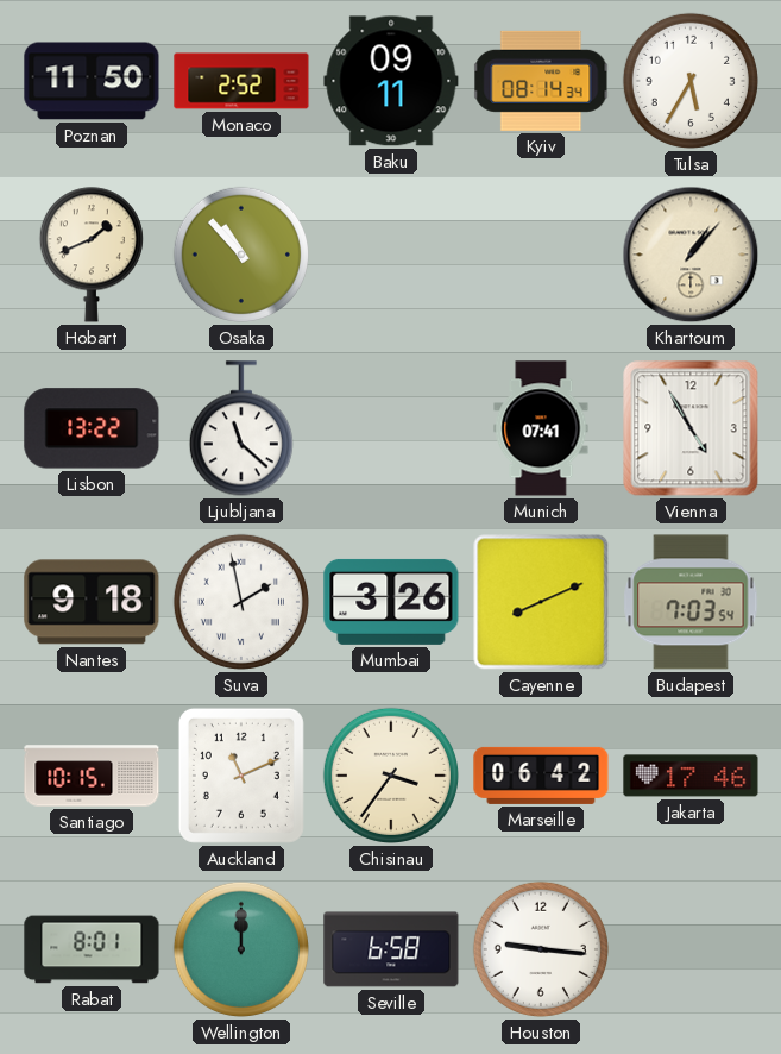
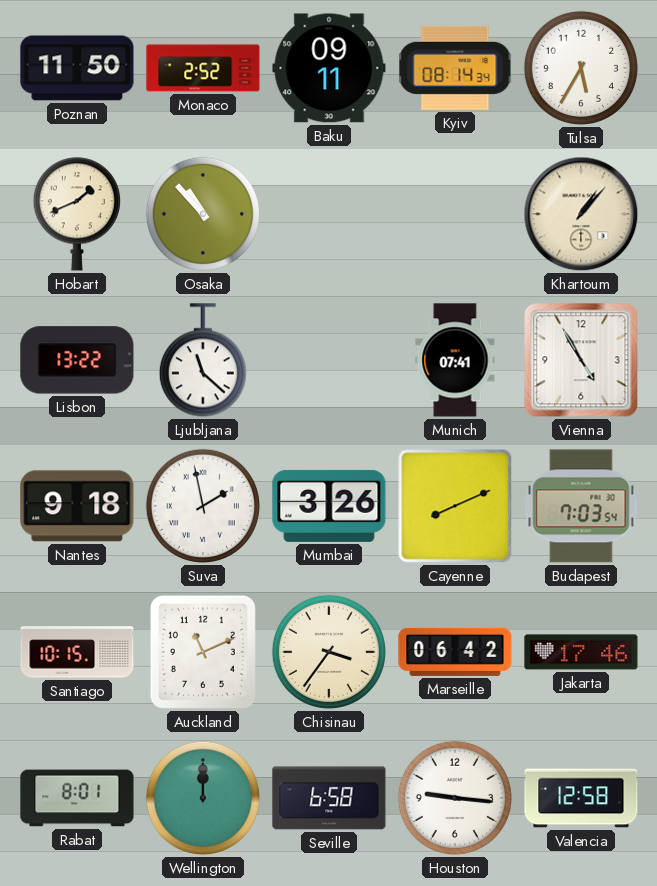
Valencia: none -> 12:58
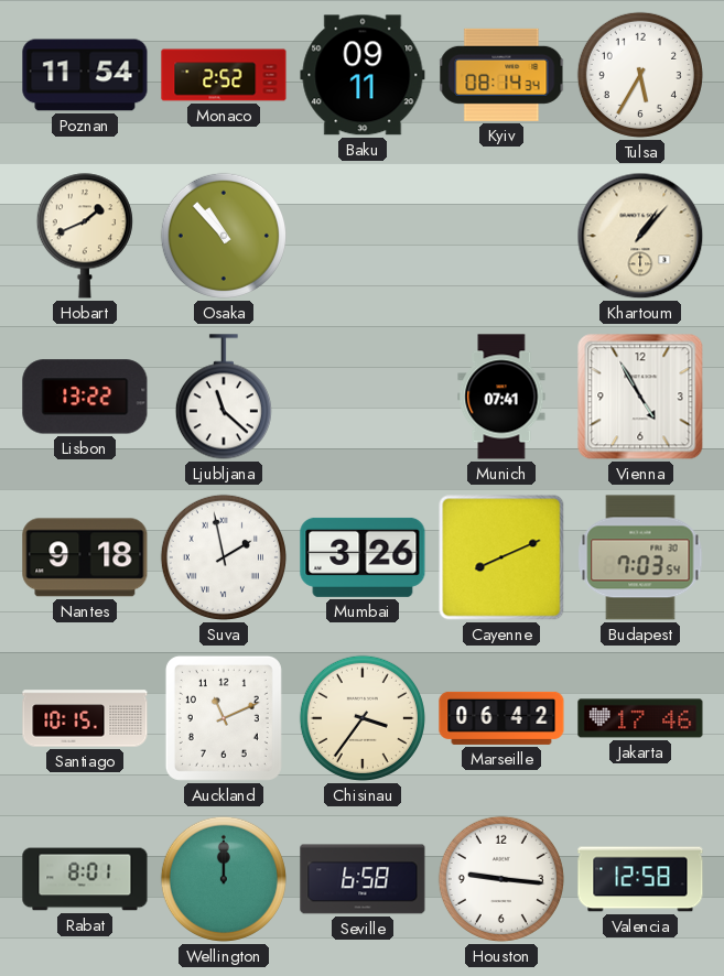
Poznan: 11:50 -> 11:54
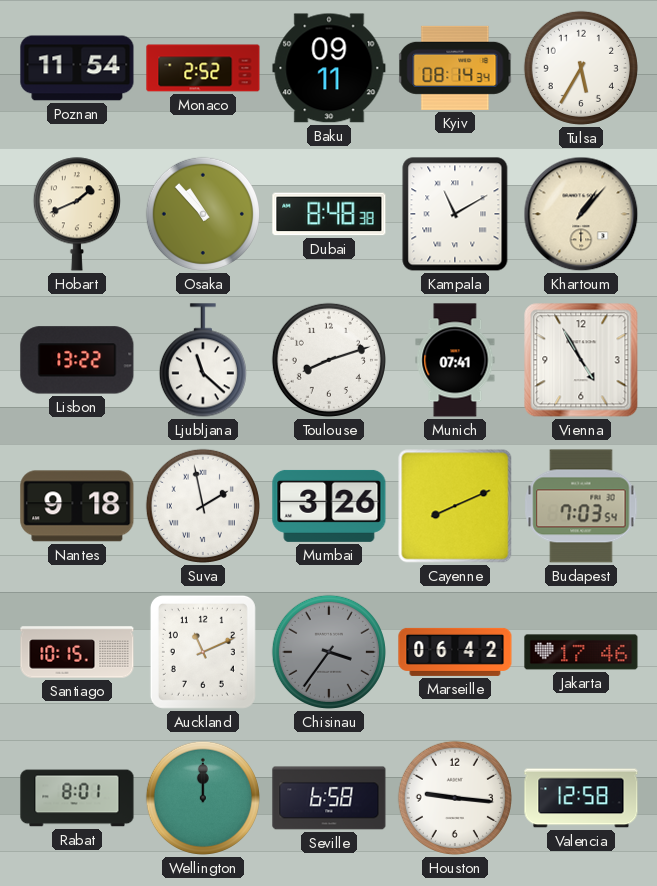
Dubai: none -> 8:48
Kampala: none -> 11:10
Toulouse: none -> 8:12
Chisinau dial: cream -> grey
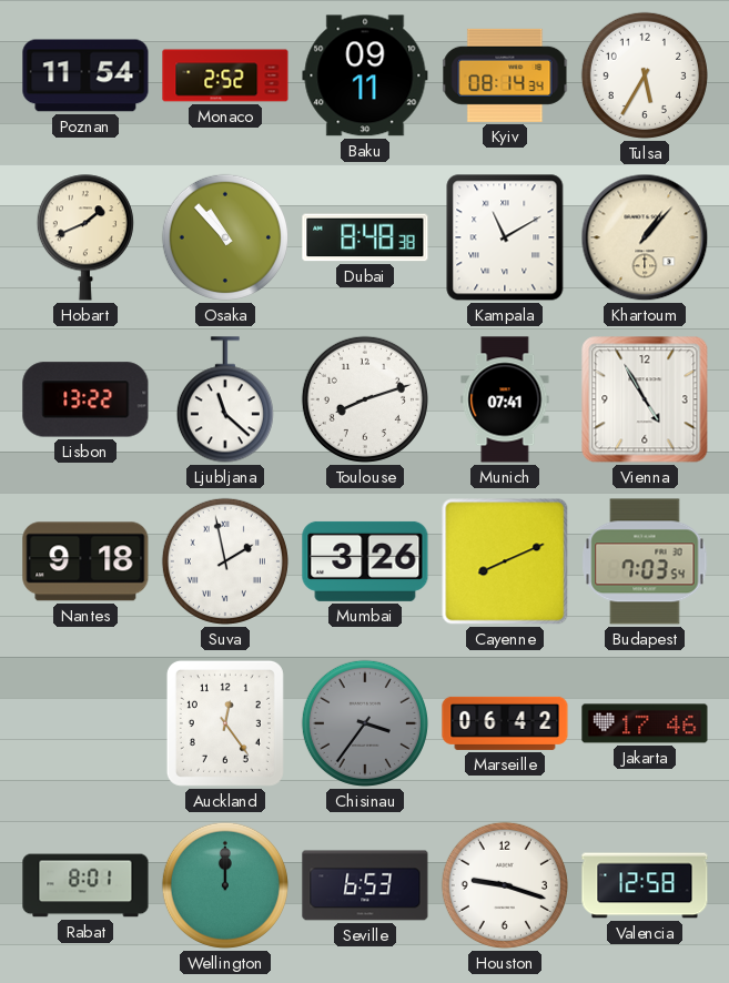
Santiago: 10:15 -> none
Auckland: 11:11 -> 12:24
Seville: 6:58 -> 6:53
Houston: 9:16 -> 9:18
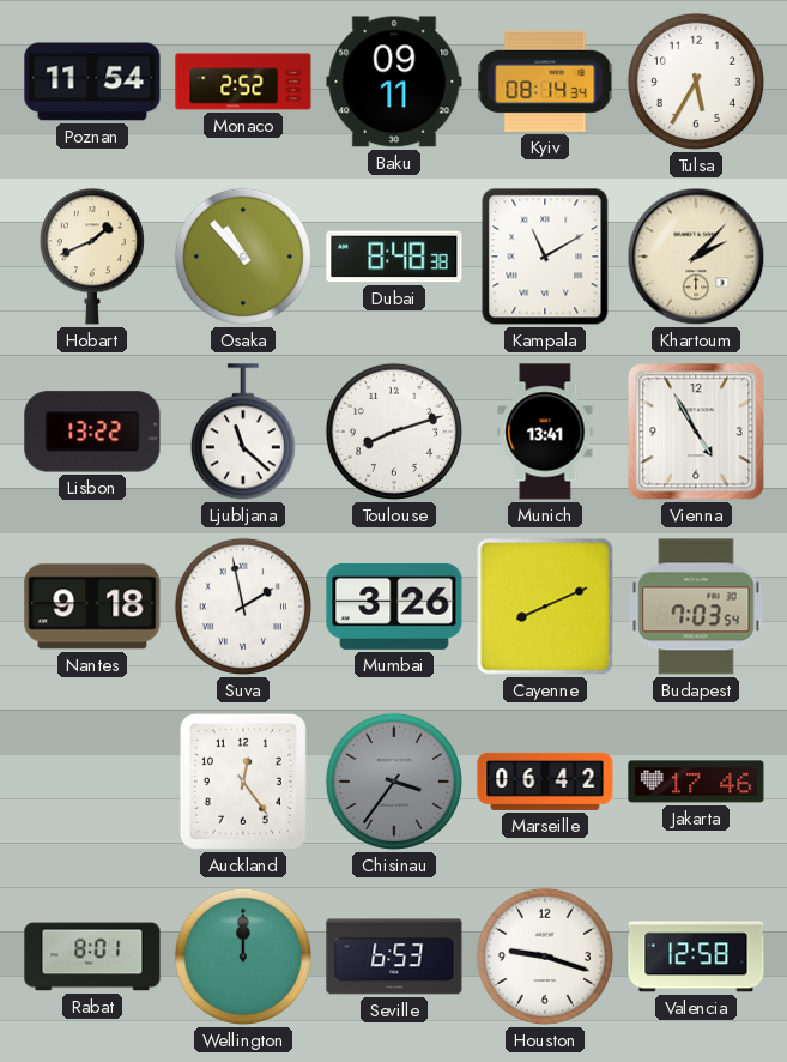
Khartoum: 1:07 -> 2:07
Munich: 07:41 -> 13:41
